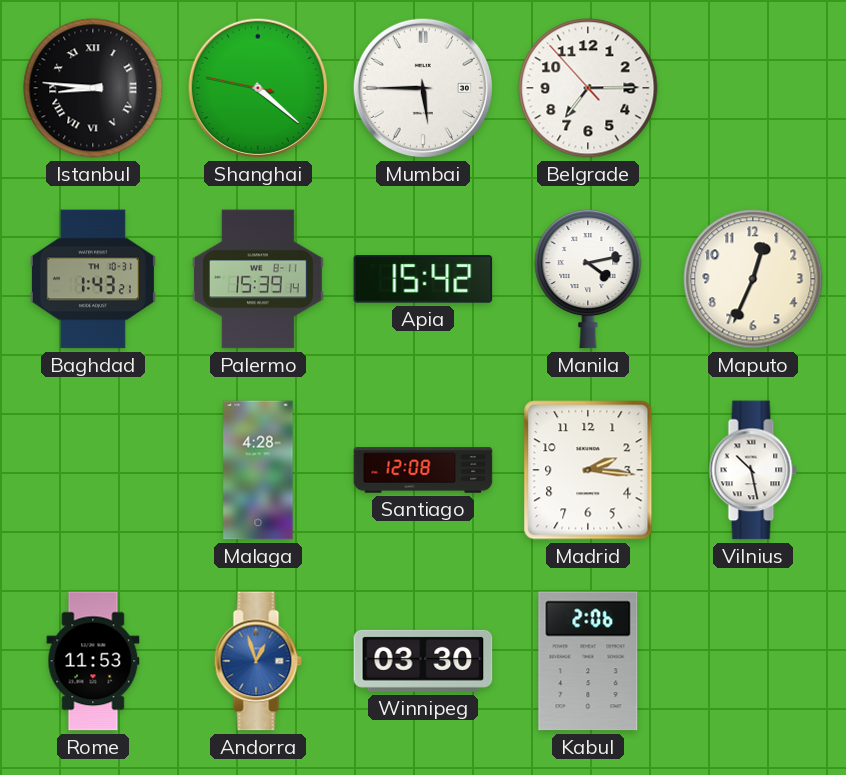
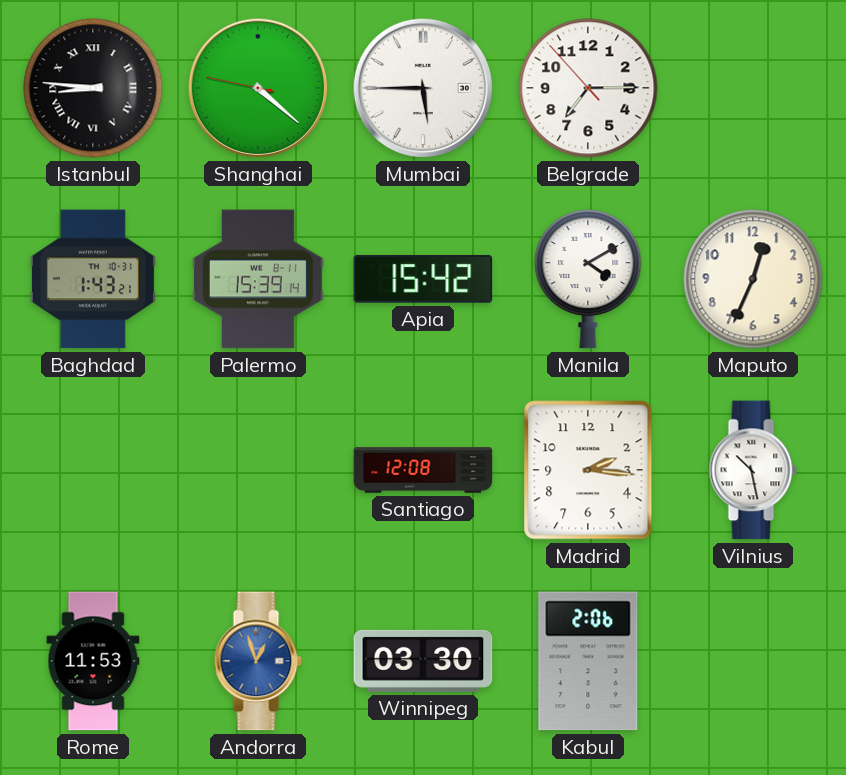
Manila: 4:13 -> 4:10
Malaga: 4:28 -> none
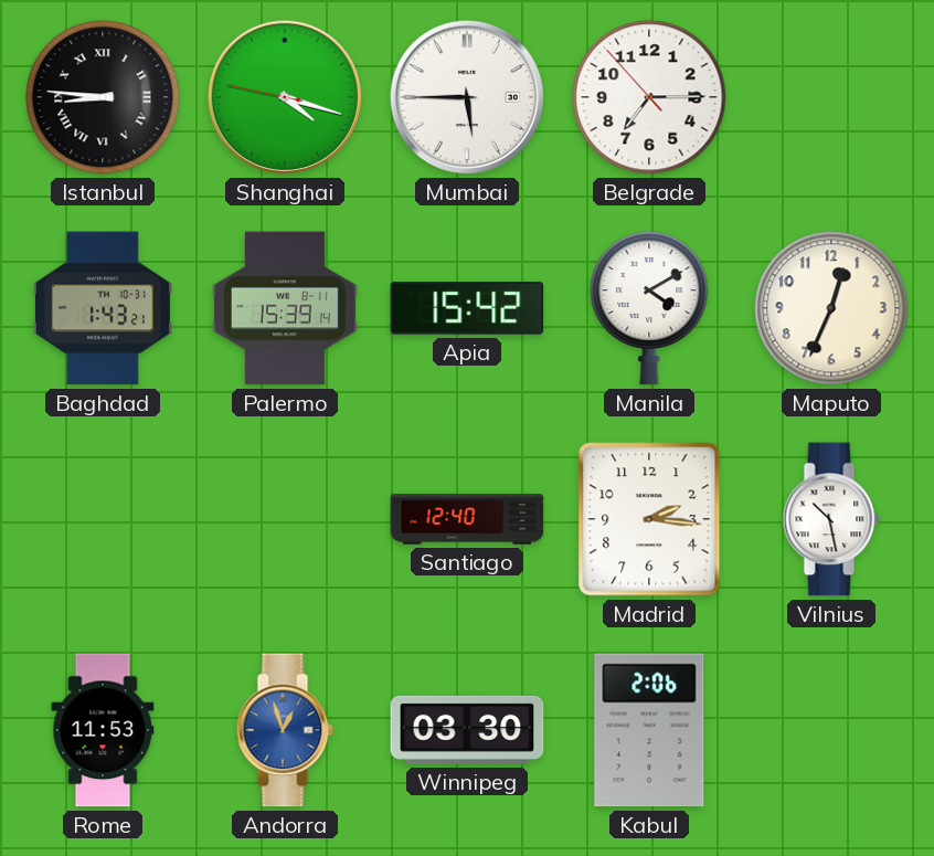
Shanghai: 4:21 -> 4:17
Santiago: 12:08 -> 12:40
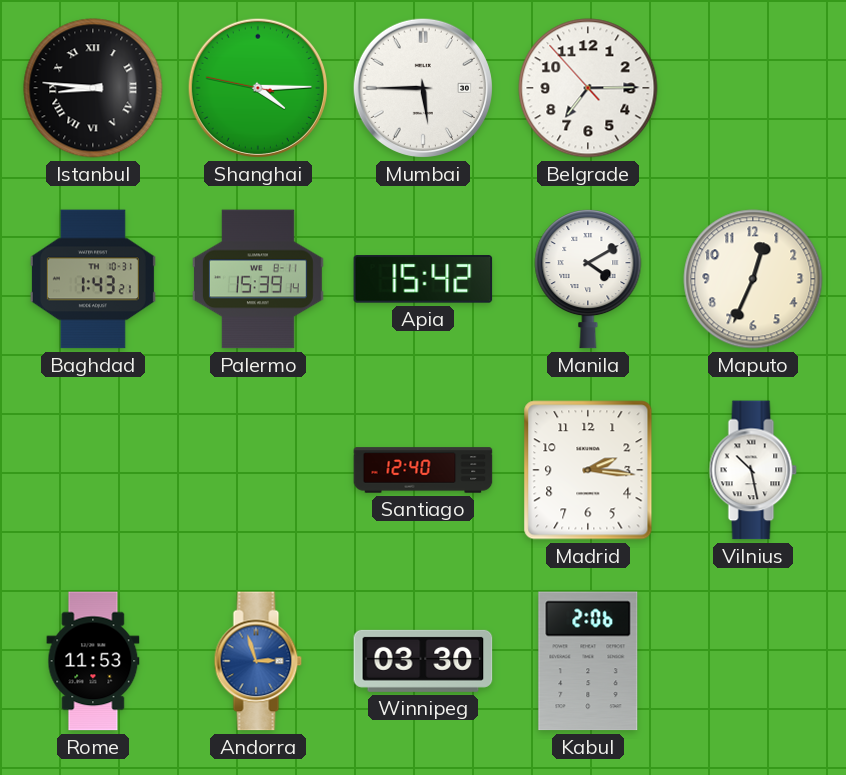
Shanghai: 4:17 -> 4:14
Andorra: 12:57 -> 2:57
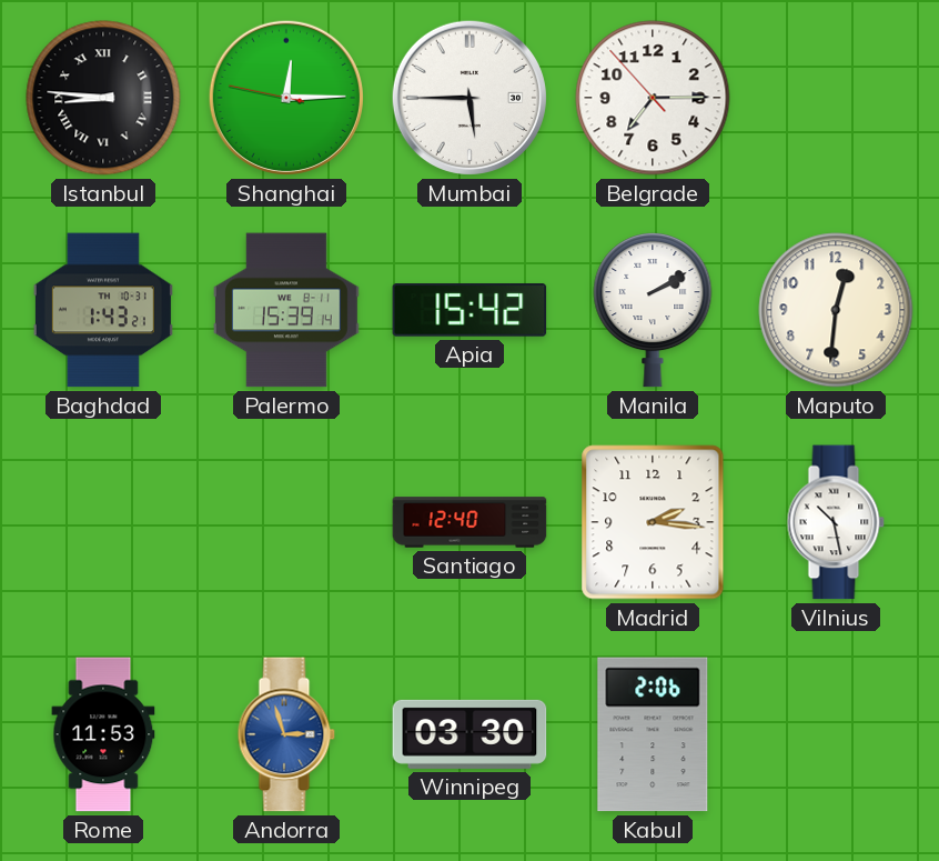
Shanghai: 4:14 -> 12:14
Manila: 4:10 -> 2:10
Maputo: 12:34 -> 12:31
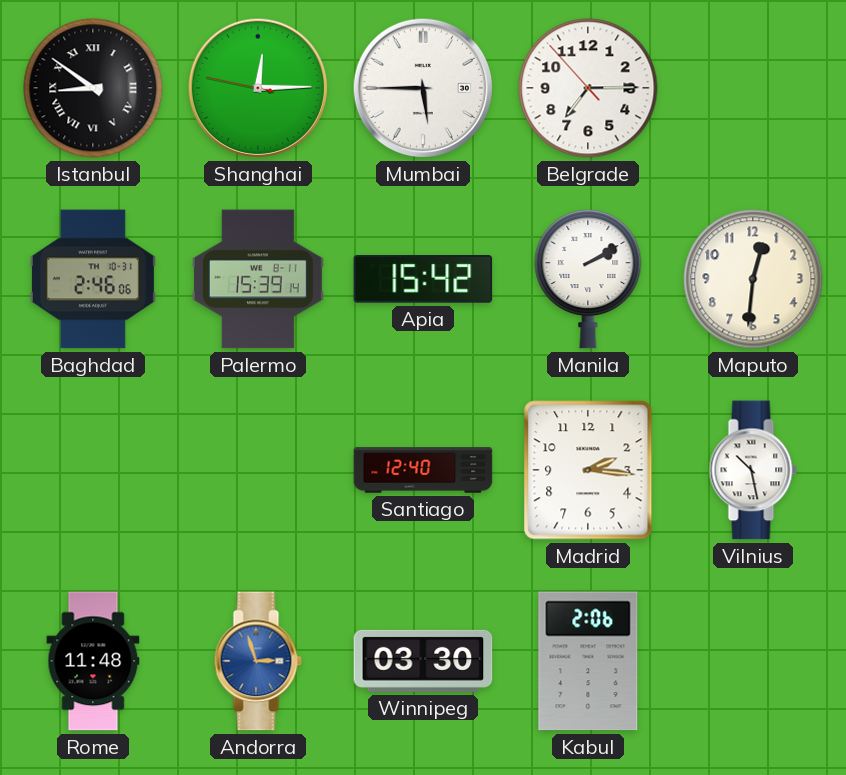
Istanbul: 8:46 -> 8:51
Baghdad: 1:43 -> 2:46
Rome: 11:53 -> 11:48
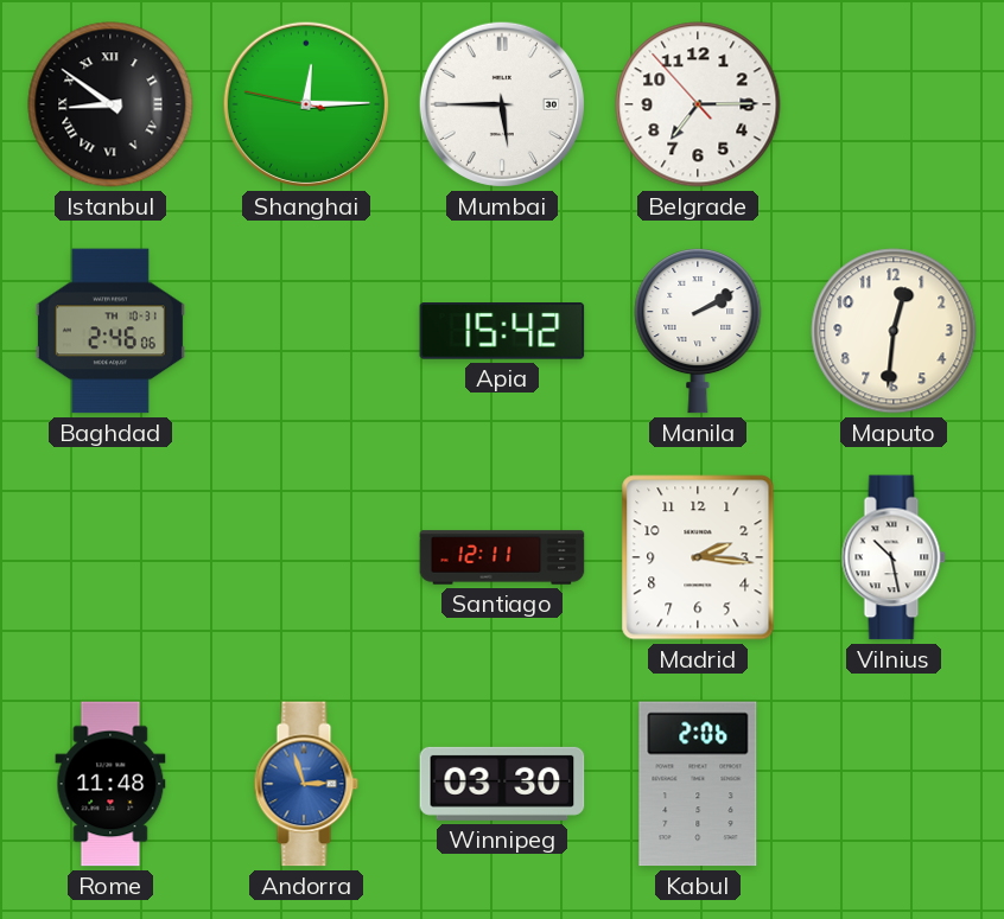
Palermo: 15:39 -> none
Santiago: 12:40 -> 12:11
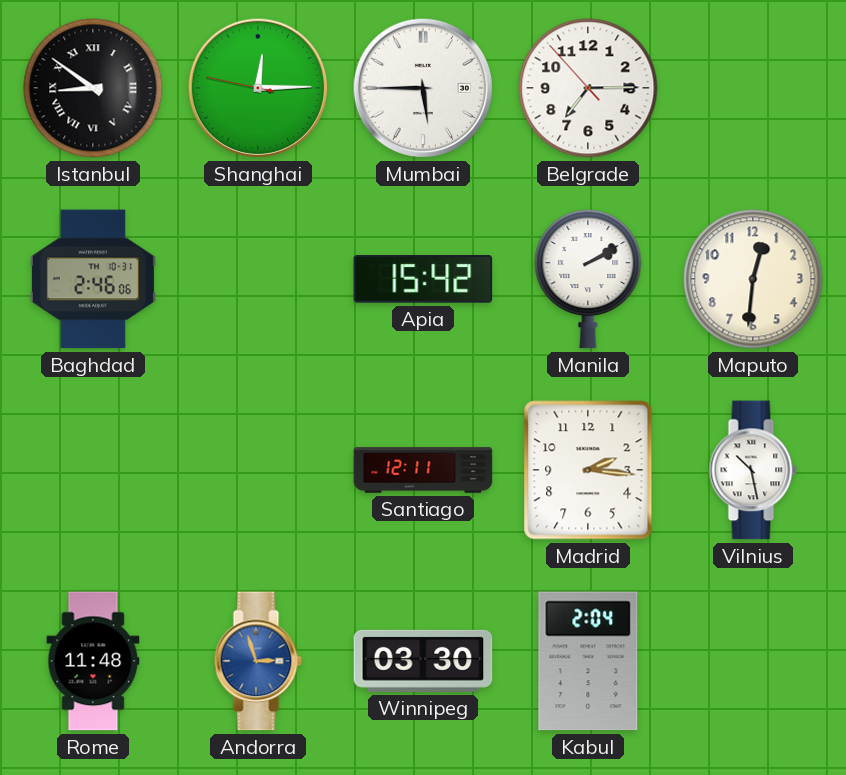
Kabul: 2:06 -> 2:04
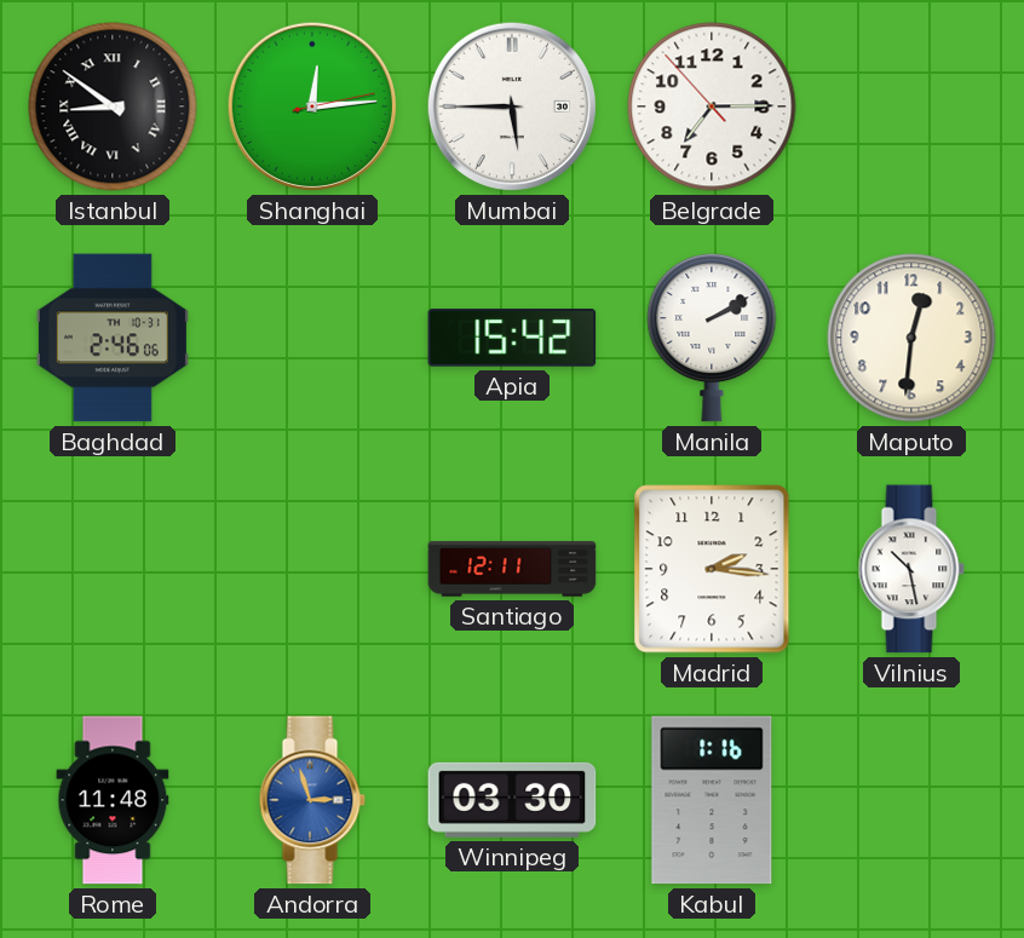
Shanghai: 12:14:47 -> 12:14:13
Kabul: 2:04 -> 1:16
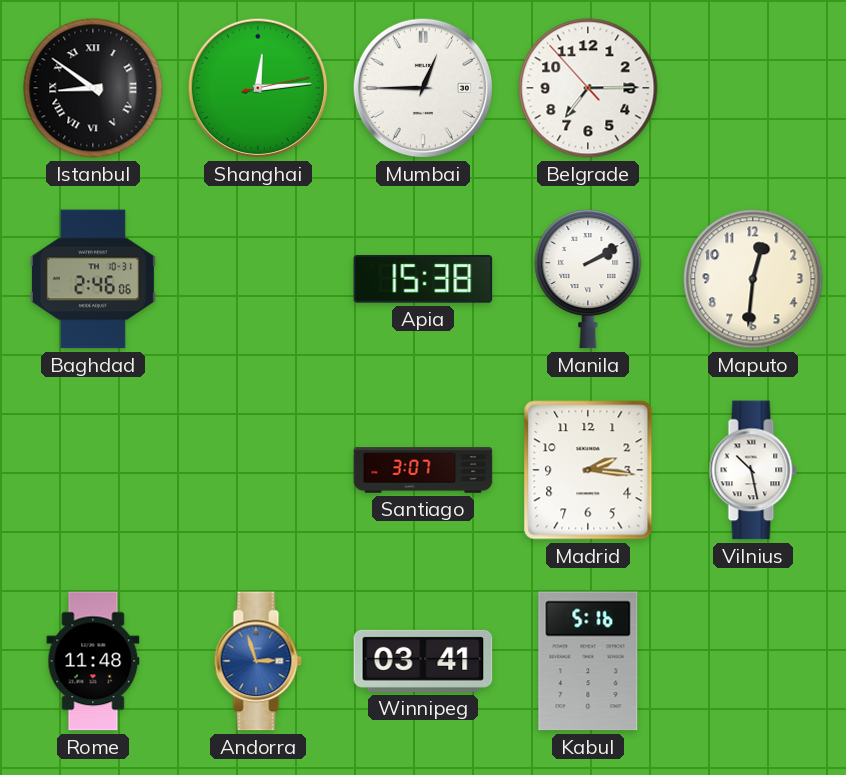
Mumbai: 5:45 -> 12:45
Apia: 15:42 -> 15:38
Santiago: 12:11 -> 3:07
Winnipeg: 03:30 -> 03:41
Kabul: 1:16 -> 5:16
